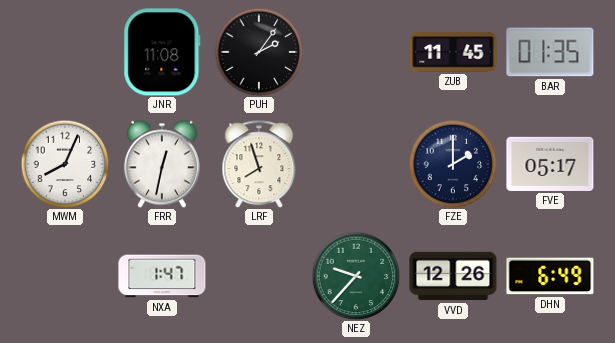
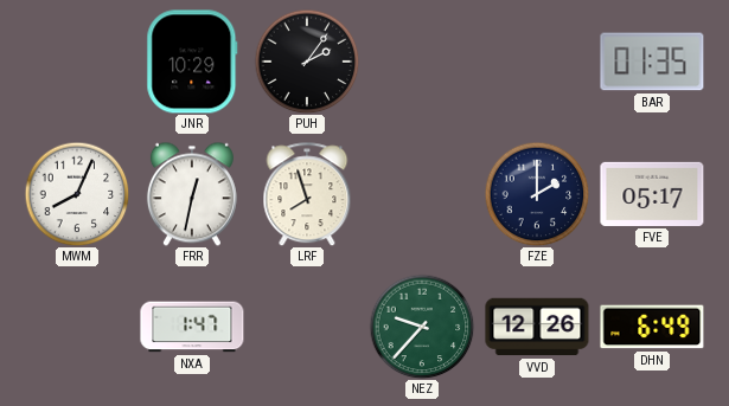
JNR: 11:08 -> 10:29
ZUB: 11:45 -> none
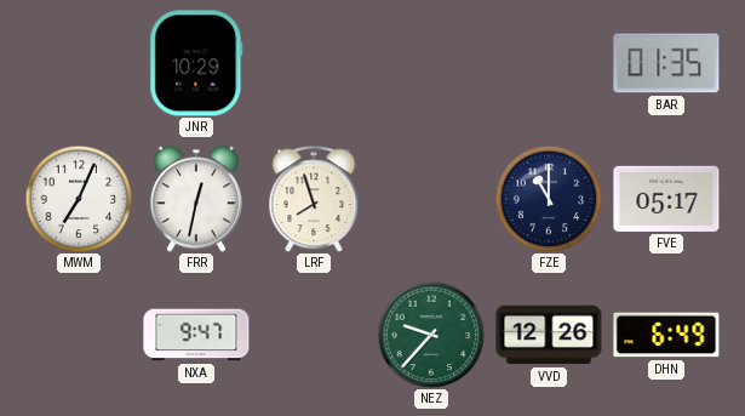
PUH: 2:06 -> none
MWM: 8:04 -> 7:04
FZE: 2:00 -> 11:00
NXA: 1:47 -> 9:47
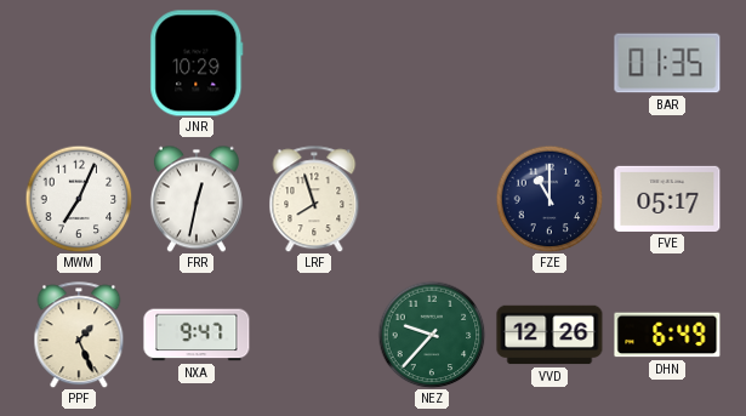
PPF: none -> 1:26
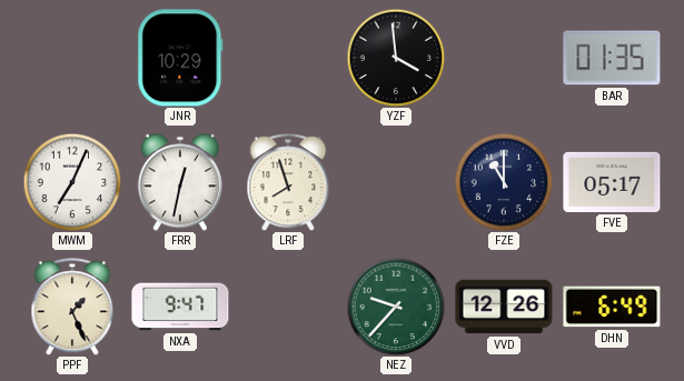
YZF: none -> 3:59
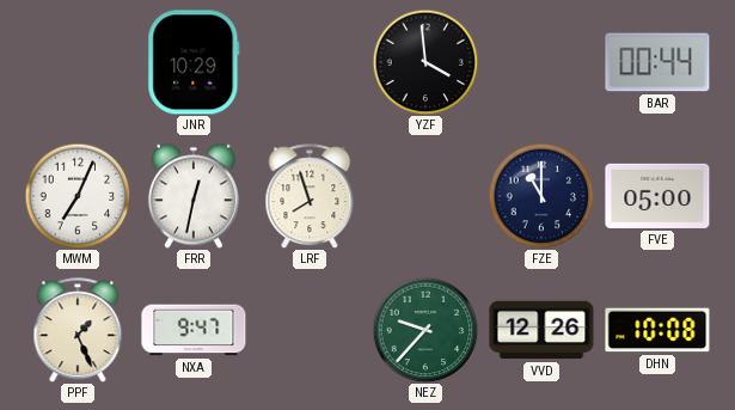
BAR: 01:35 -> 00:44
FVE: 05:17 -> 05:00
DHN: 6:49 -> 10:08
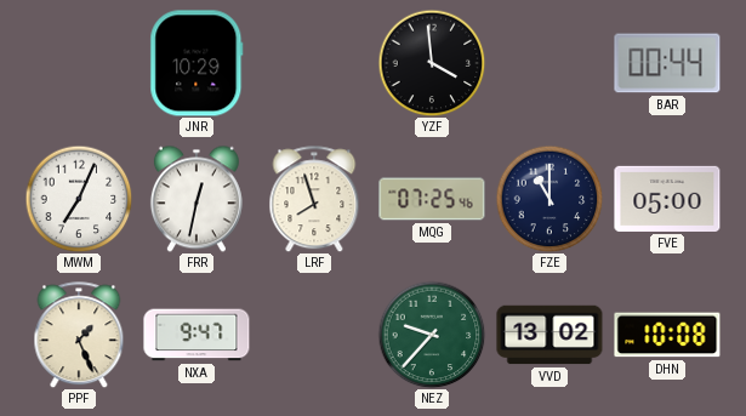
MQG: none -> 07:25
VVD: 12:26 -> 13:02
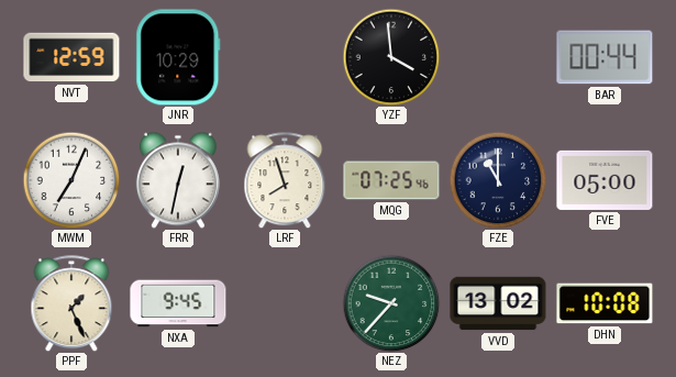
NVT: none -> 12:59
NXA: 9:47 -> 9:45
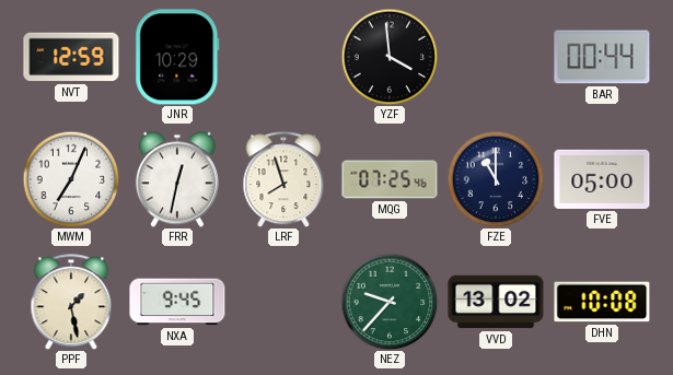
PPF: 1:26 -> 1:28
